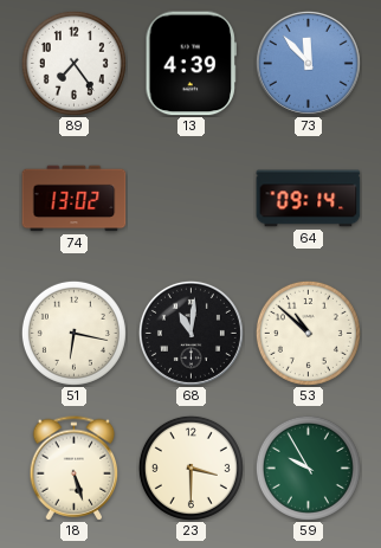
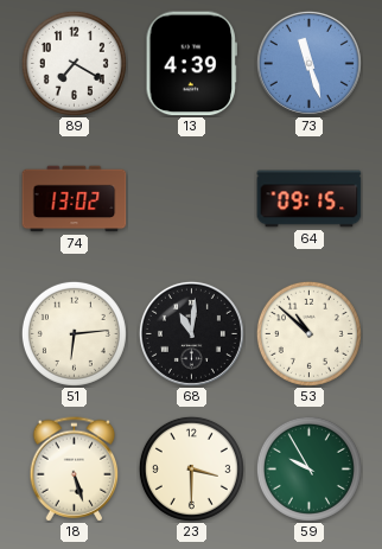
89: 7:24 -> 7:20
73: 11:53 -> 11:27
64: 09:14 -> 09:15
51: 6:17 -> 6:14
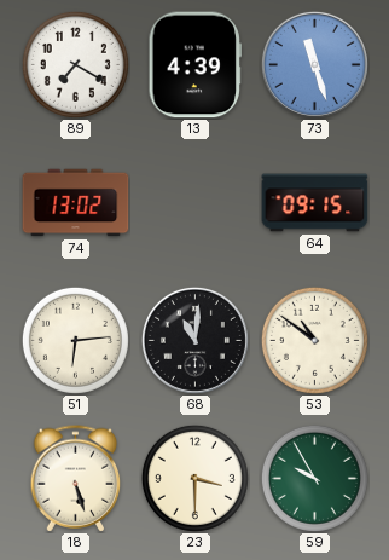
53: 10:52 -> 10:51
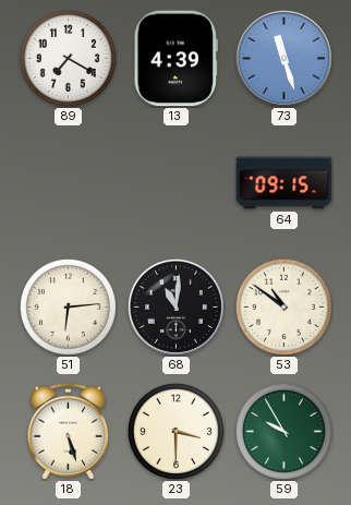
74: 13:02 -> none
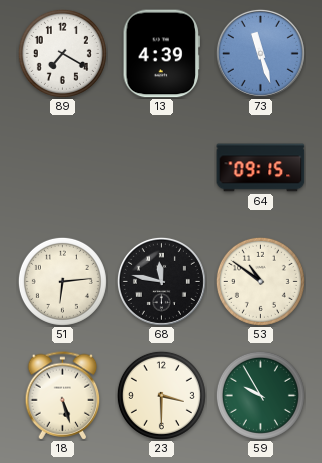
68: 11:01 -> 11:47
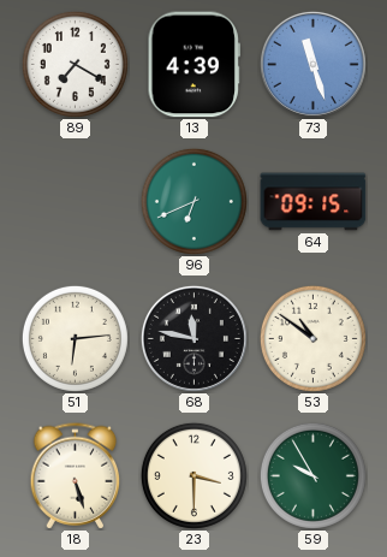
96: none -> 6:41
